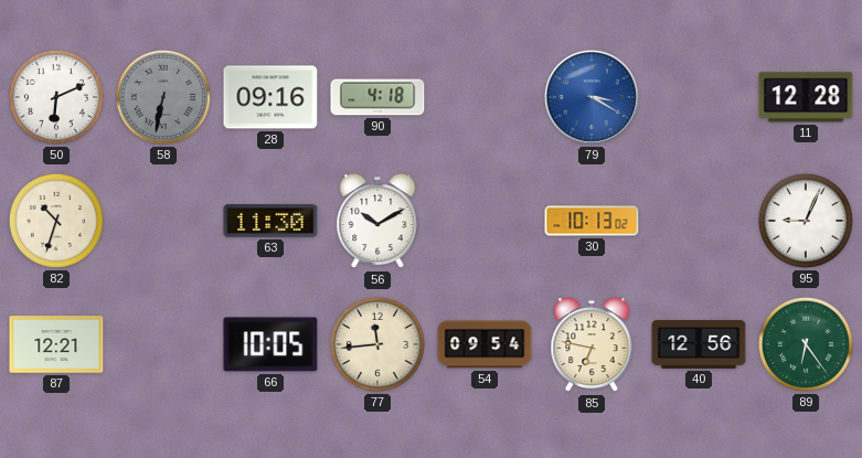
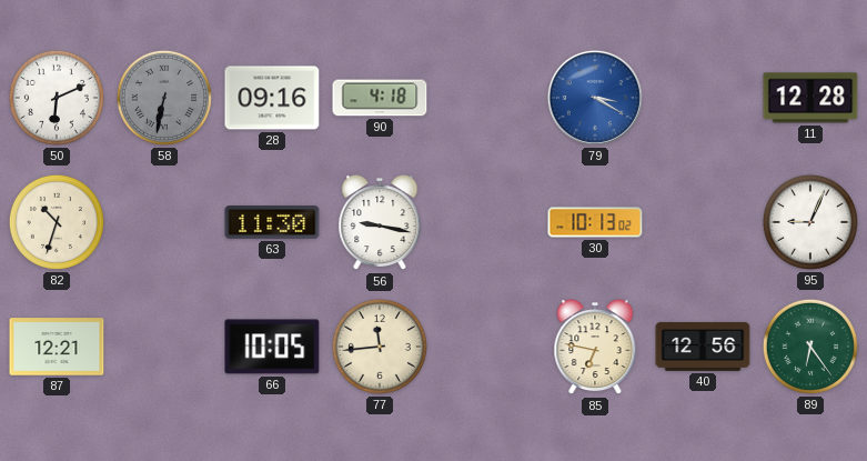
56: 10:10 -> 9:17
54: 09:54 -> none
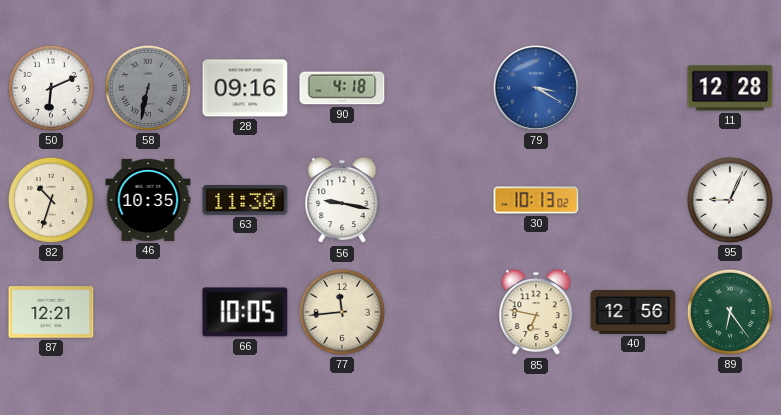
46: none -> 10:35
